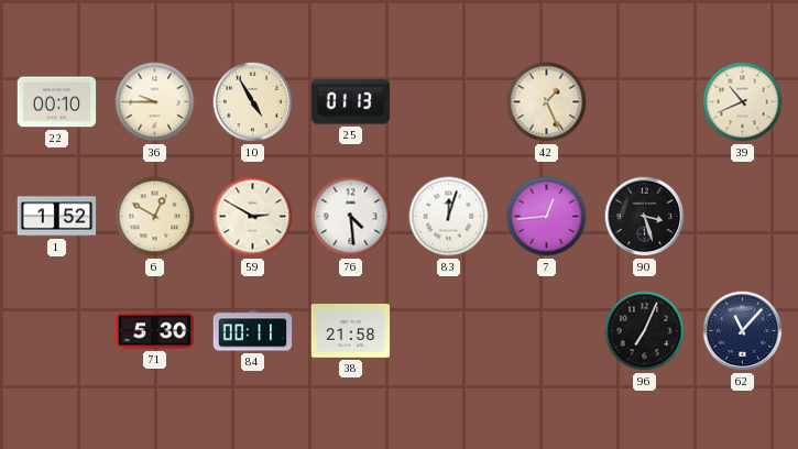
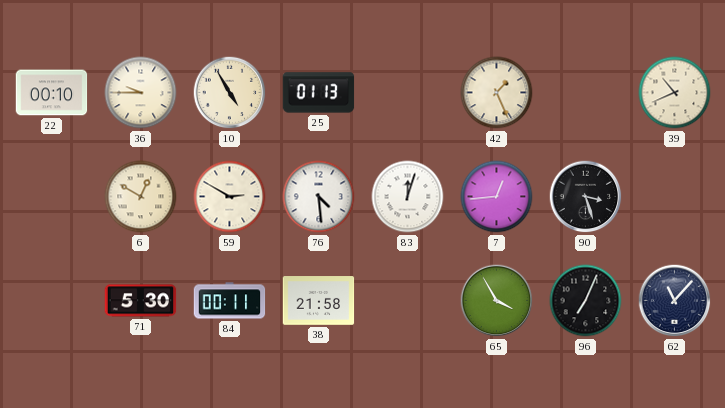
1: 1:52 -> none
65: none -> 3:55
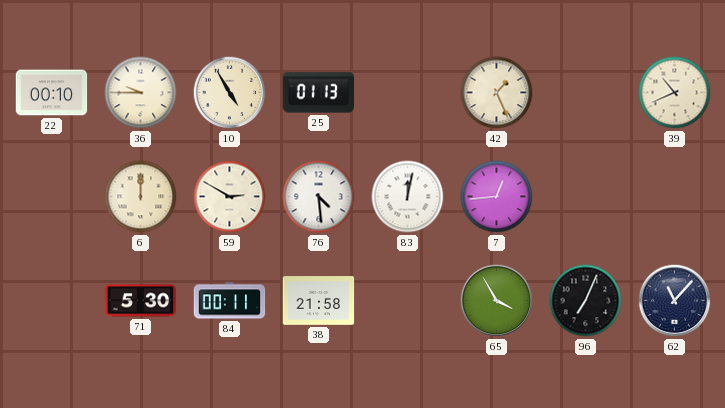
6: 12:50 -> 12:00
83: 12:03 -> 12:02
90: 3:27 -> none
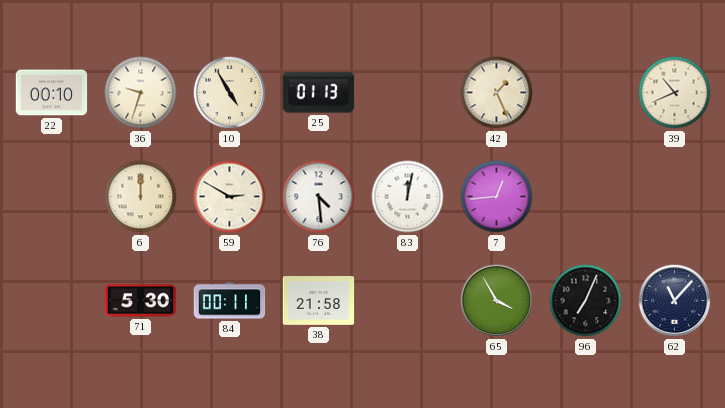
36: 9:45 -> 9:33
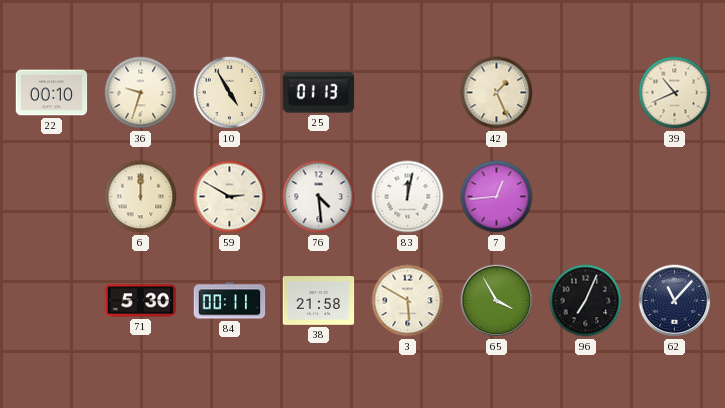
3: none -> 5:50
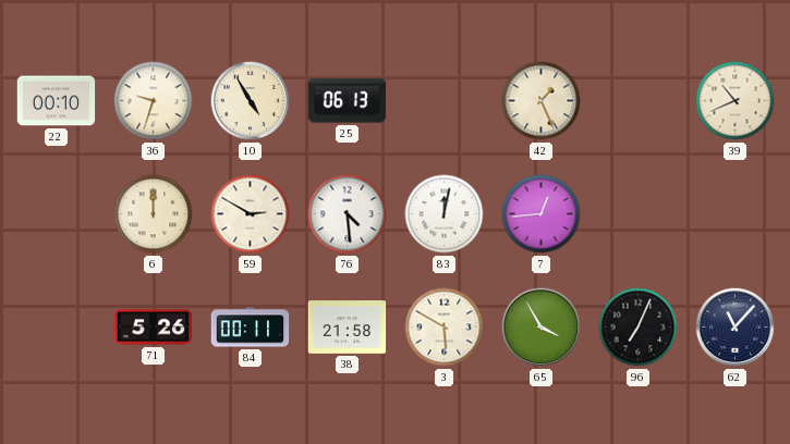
25: 01:13 -> 06:13
71: 5:30 -> 5:26
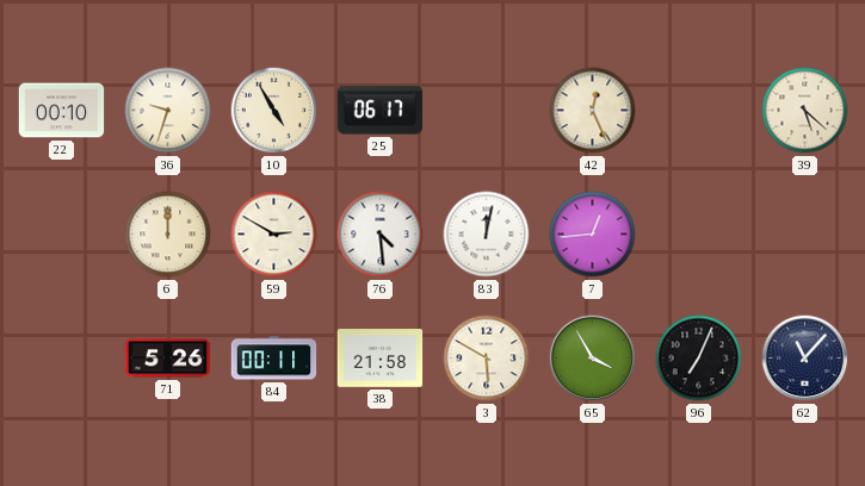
25: 06:13 -> 06:17
42: 1:26 -> 12:26
39: 10:41 -> 5:22
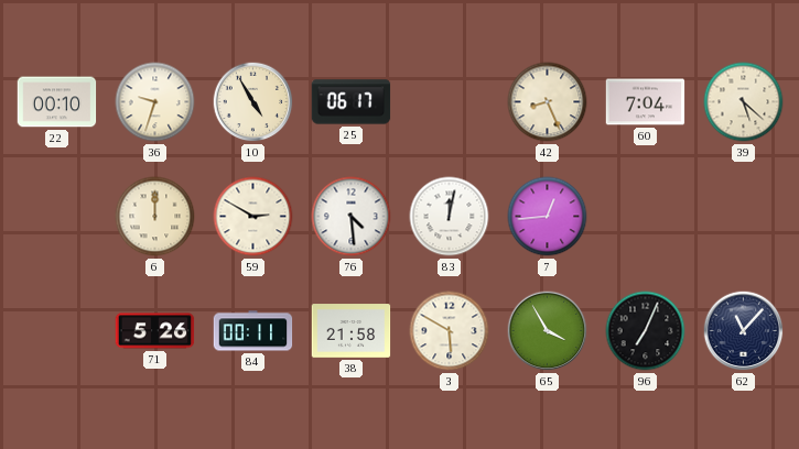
42: 12:26 -> 8:26
60: none -> 7:04
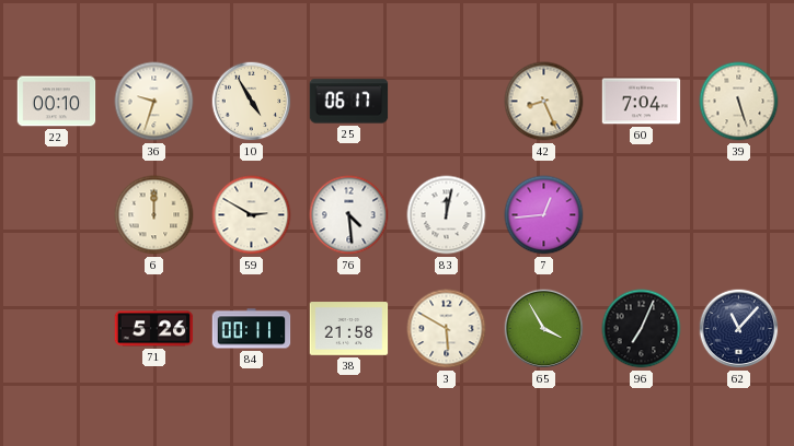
39: 5:22 -> 5:27
